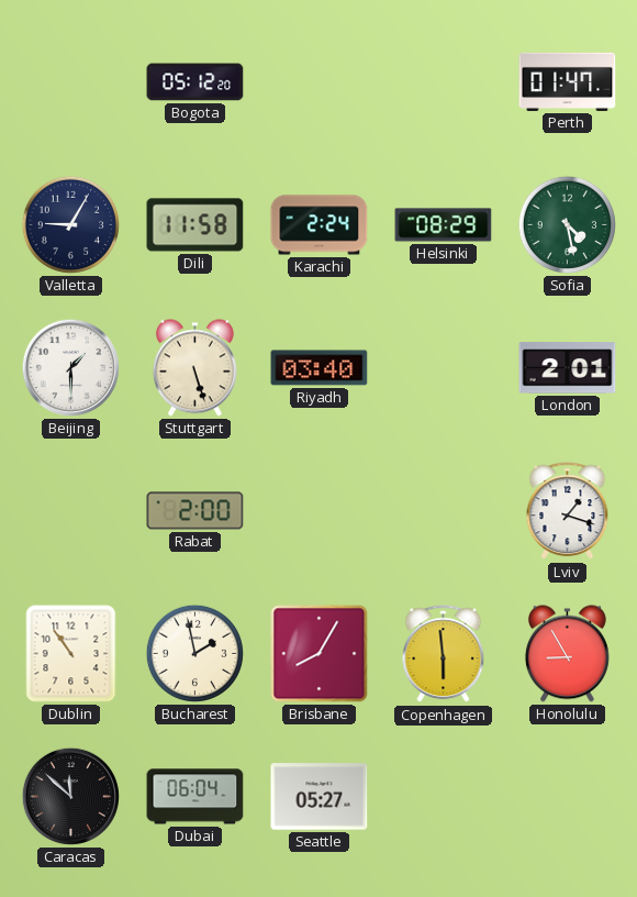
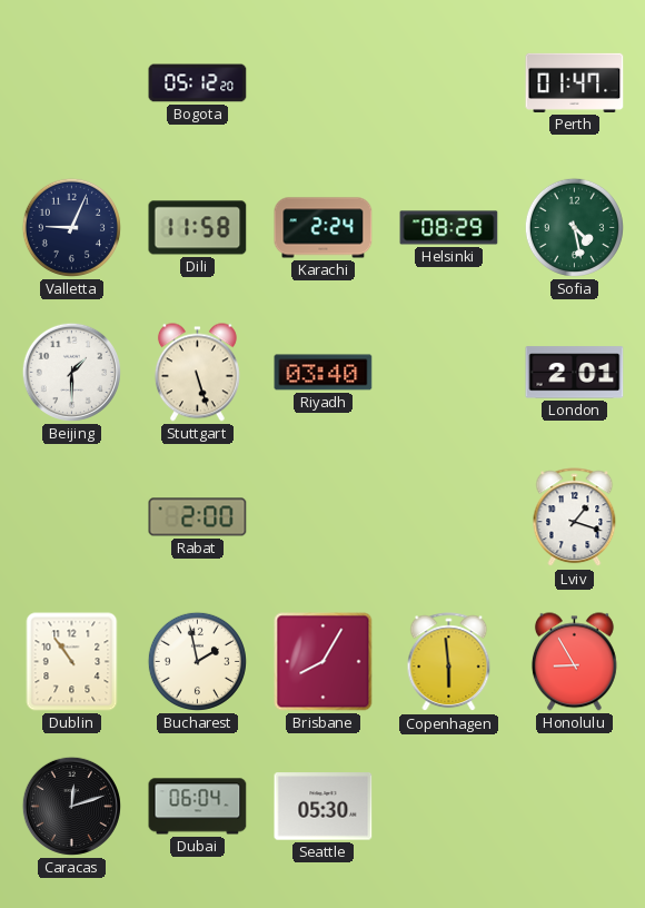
Valletta: 9:05 -> 9:04
Caracas: 11:52 -> 12:12
Seattle: 05:27 -> 05:30
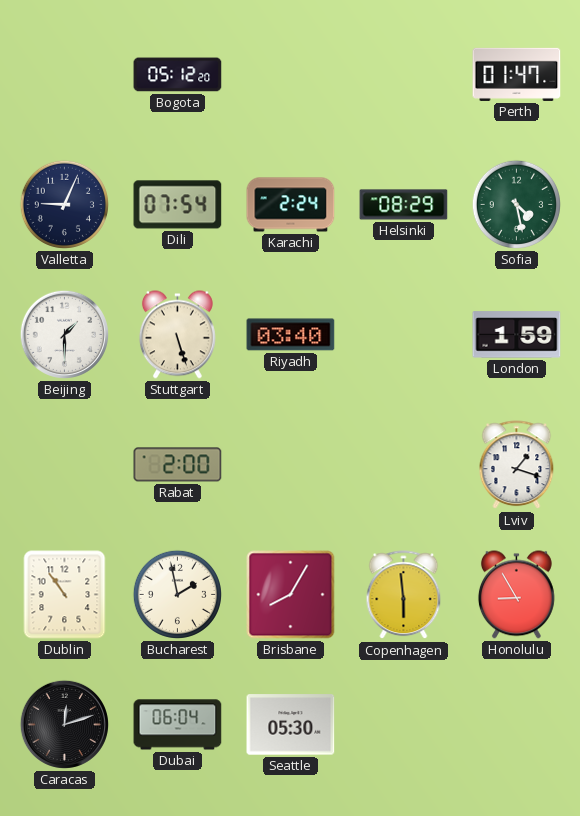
Dili: 11:58 -> 07:54
London: 2:01 -> 1:59
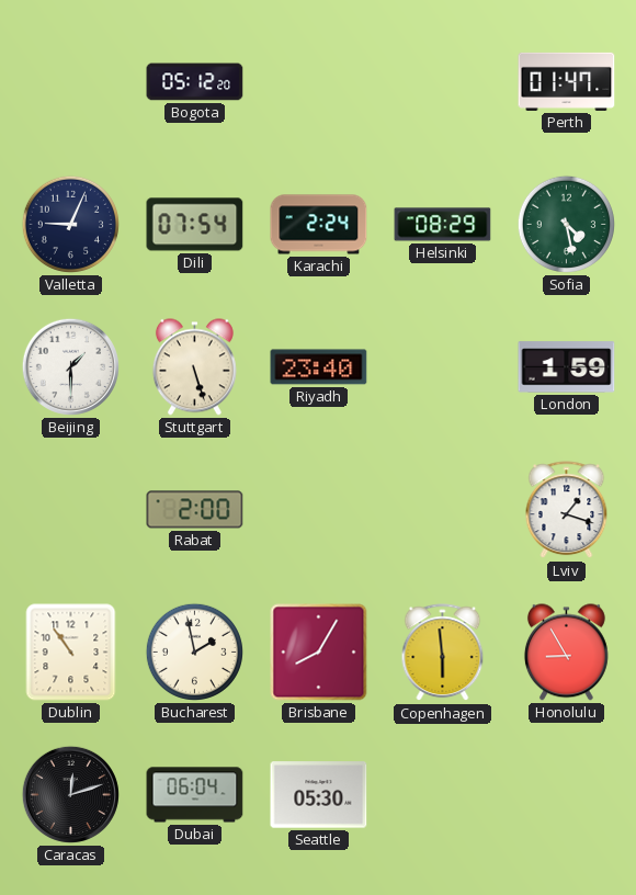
Riyadh: 03:40 -> 23:40
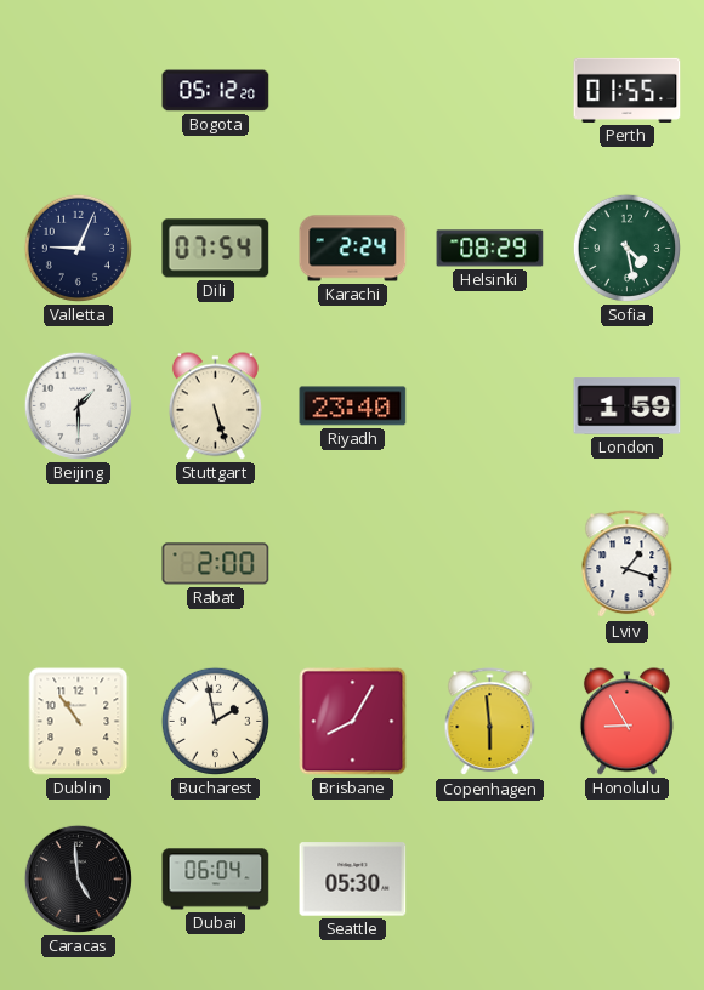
Perth: 01:47 -> 01:55
Caracas: 12:12 -> 4:59
